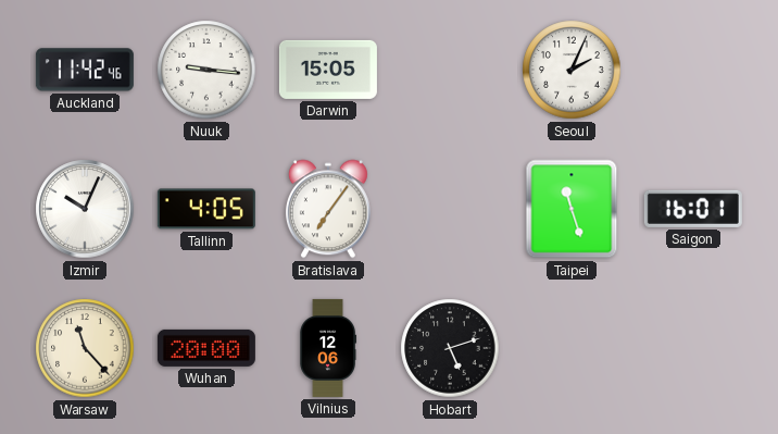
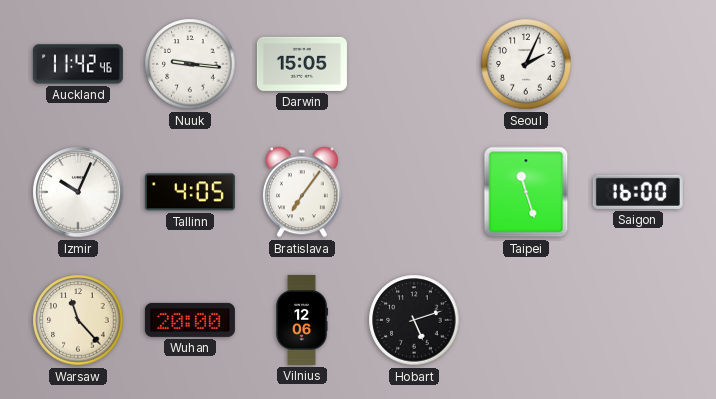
Saigon: 16:01 -> 16:00
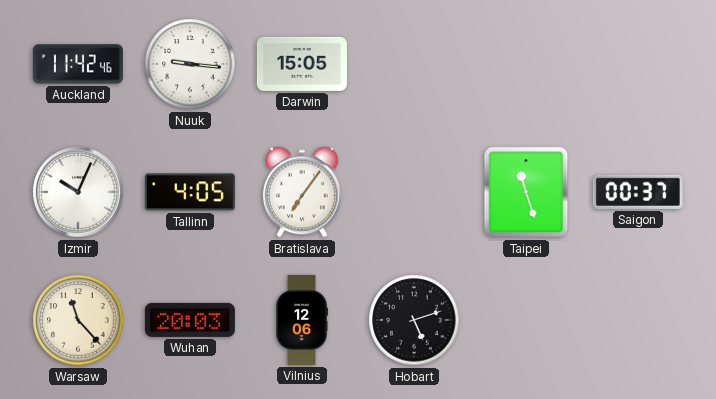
Seoul: 2:04 -> none
Saigon: 16:00 -> 00:37
Wuhan: 20:00 -> 20:03
